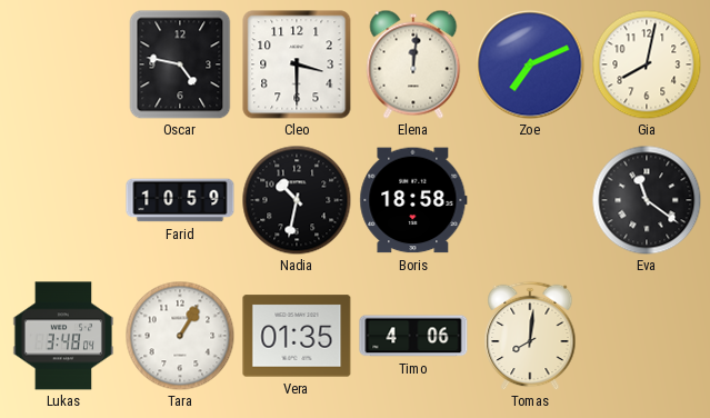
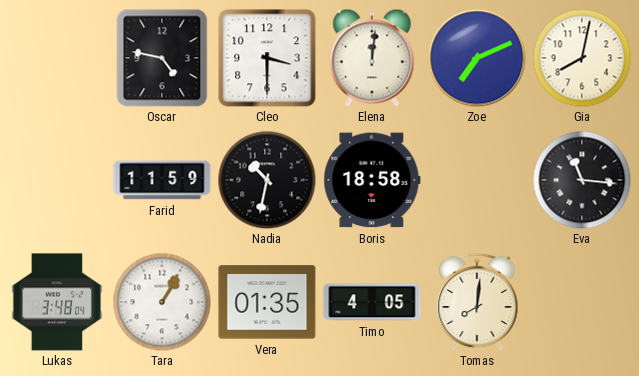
Farid: 10:59 -> 11:59
Eva: 11:21 -> 11:16
Timo: 4:06 -> 4:05
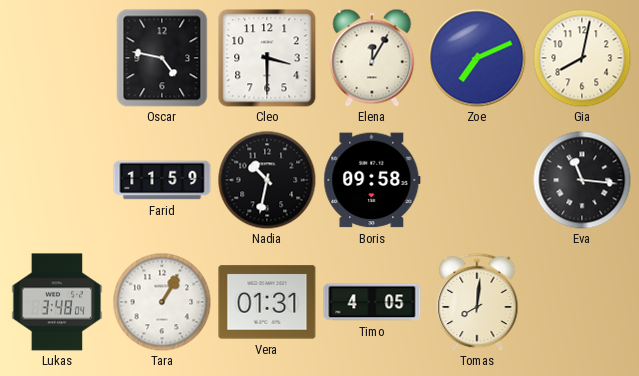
Elena: 12:01 -> 12:05
Boris: 18:58 -> 09:58
Vera: 01:35 -> 01:31
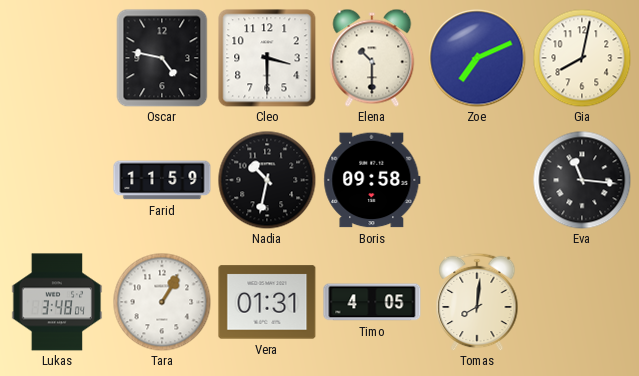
Elena: 12:05 -> 10:30
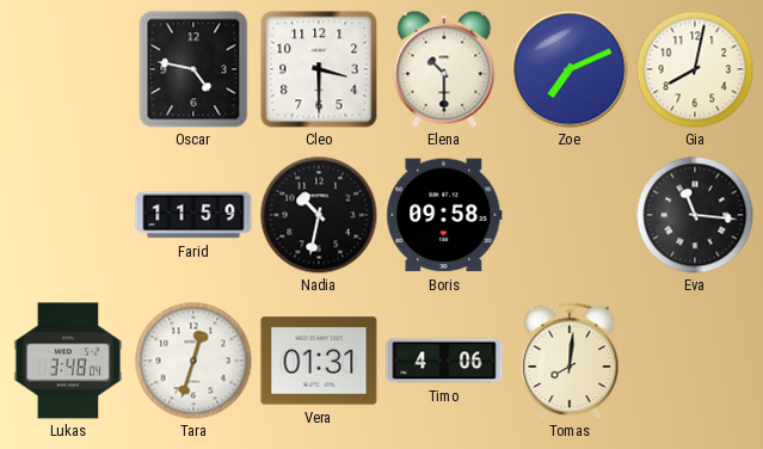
Tara: 1:05 -> 12:33
Timo: 4:05 -> 4:06
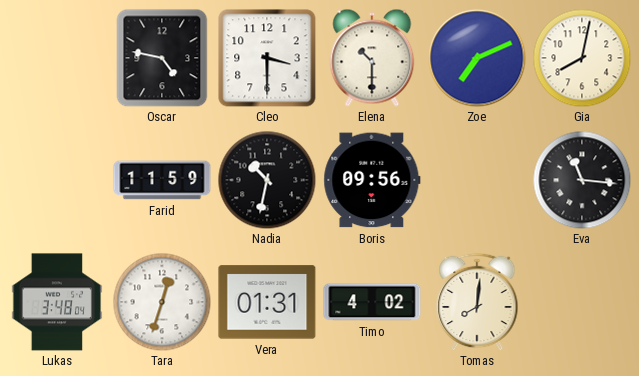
Boris: 09:58 -> 09:56
Timo: 4:06 -> 4:02
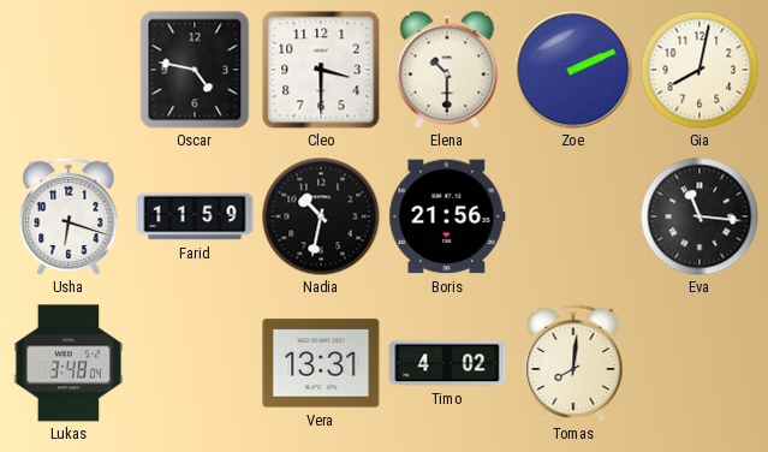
Zoe: 7:11 -> 2:11
Usha: none -> 6:18
Boris: 09:56 -> 21:56
Tara: 12:33 -> none
Vera: 01:31 -> 13:31
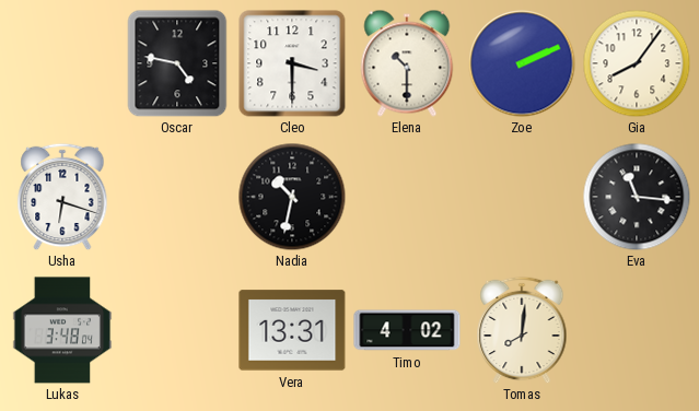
Gia: 8:02 -> 8:06
Farid: 11:59 -> none
Boris: 21:56 -> none
